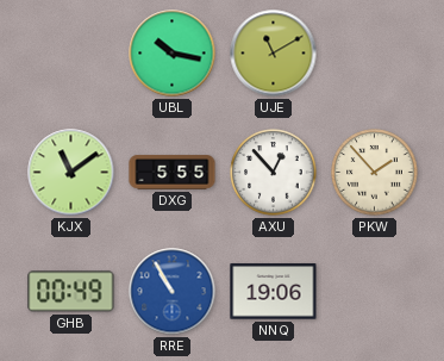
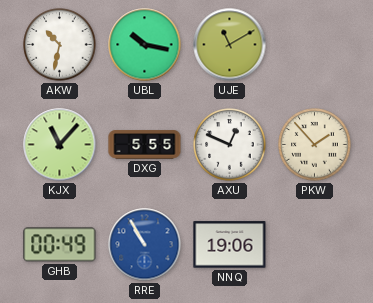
AKW: none -> 10:32
KJX: 11:09 -> 11:07
AXU: 12:53 -> 12:49
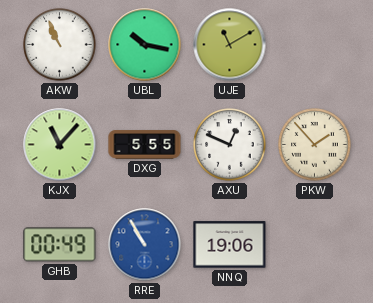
AKW: 10:32 -> 10:56
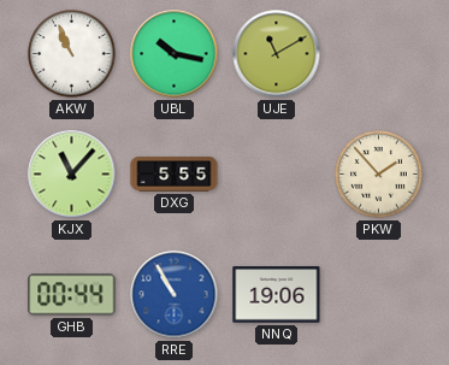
AXU: 12:49 -> none
GHB: 00:49 -> 00:44
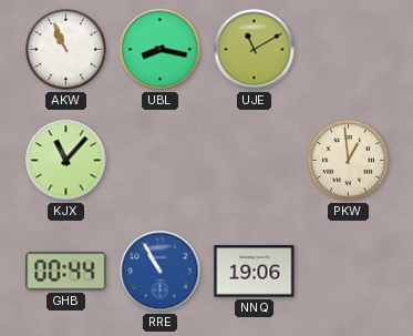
UBL: 10:17 -> 8:17
DXG: 5:55 -> none
PKW: 1:53 -> 12:59
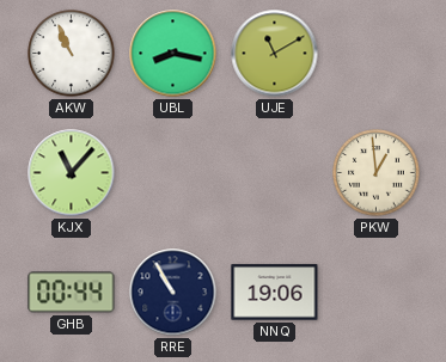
RRE dial: blue -> navy
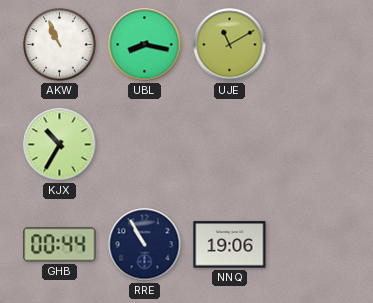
KJX: 11:07 -> 10:35
PKW: 12:59 -> none
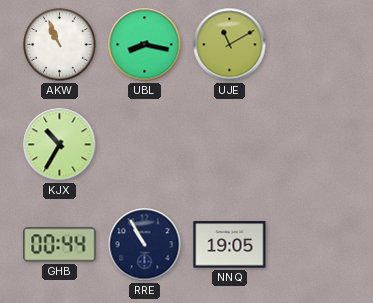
NNQ: 19:06 -> 19:05
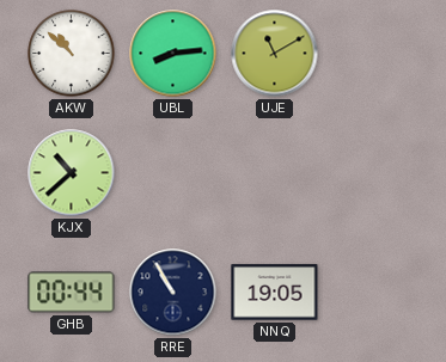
AKW: 10:56 -> 10:52
UBL: 8:17 -> 8:14
KJX: 10:35 -> 10:38
